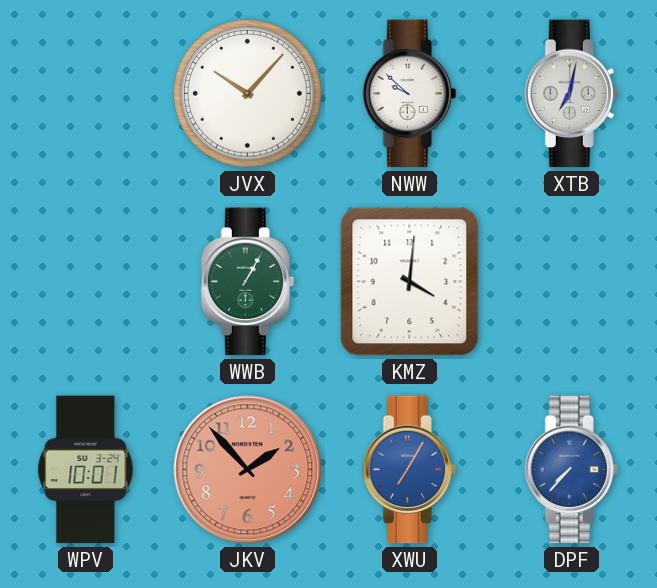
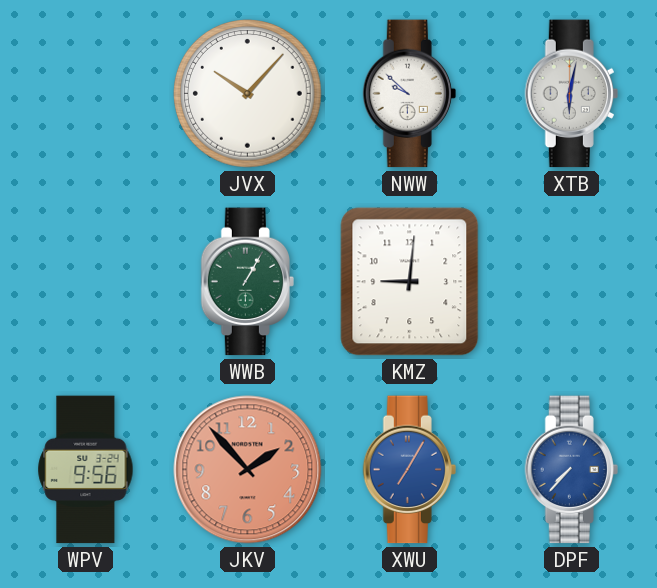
XTB: 7:02 -> 6:02
KMZ: 4:01 -> 9:01
WPV: 10:01 -> 9:56
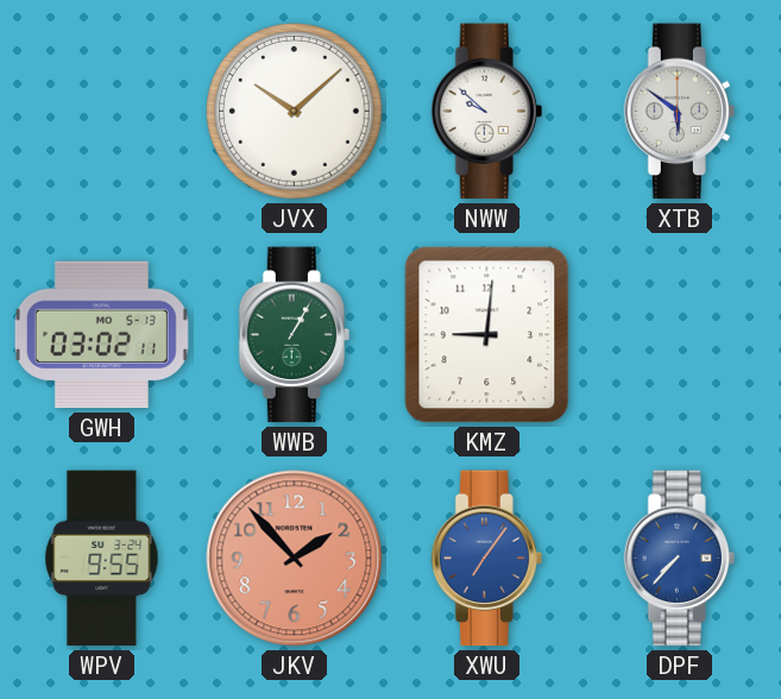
JVX: 10:07 -> 10:08
XTB: 6:02 -> 5:51
GWH: none -> 03:02
WPV: 9:56 -> 9:55
XWU: 7:05 -> 7:06
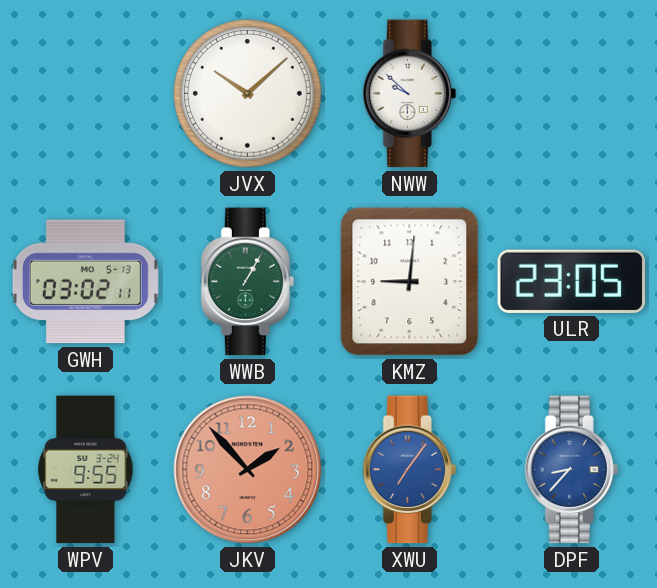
XTB: 5:51 -> none
ULR: none -> 23:05
DPF: 7:37 -> 8:37
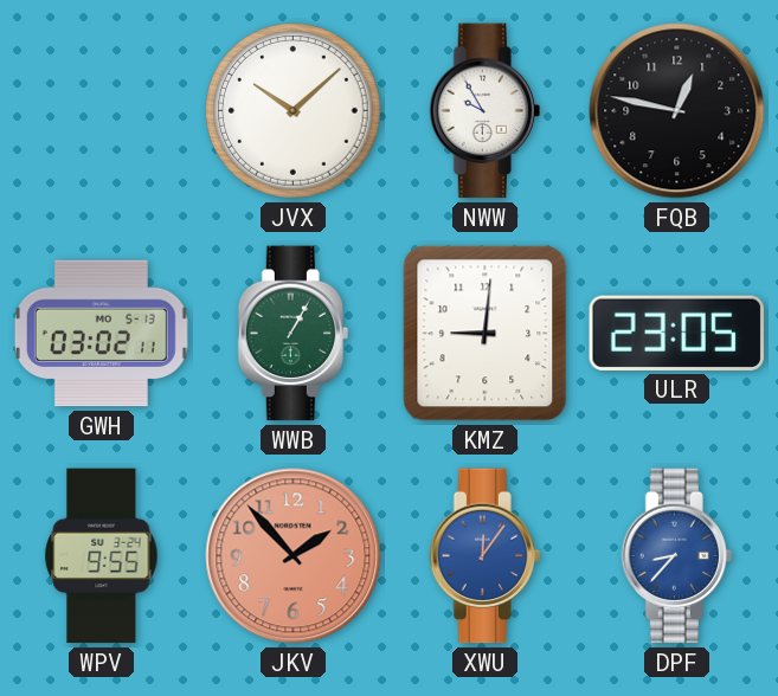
NWW: 9:52 -> 9:55
FQB: none -> 12:47
XWU: 7:06 -> 12:06
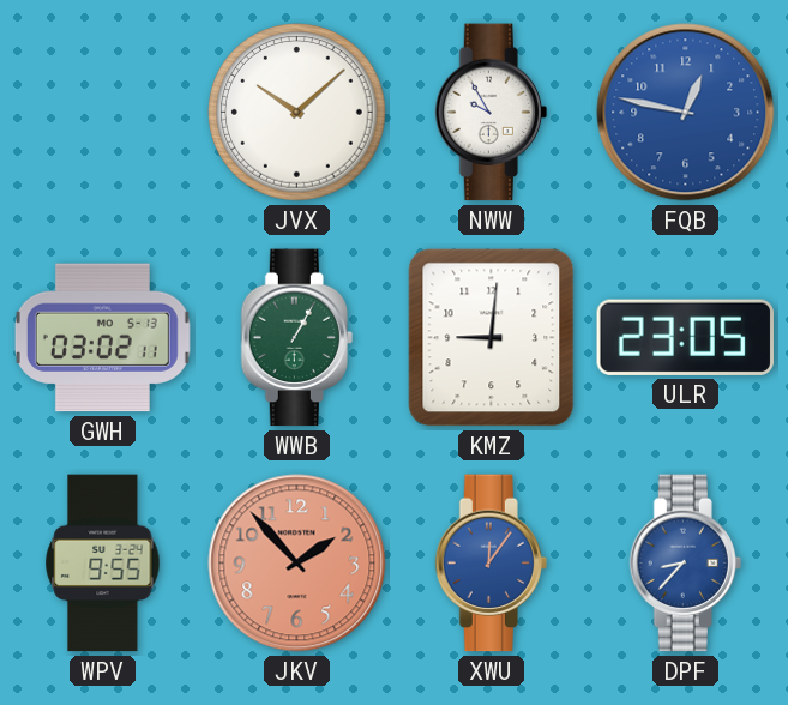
FQB dial: black -> blue
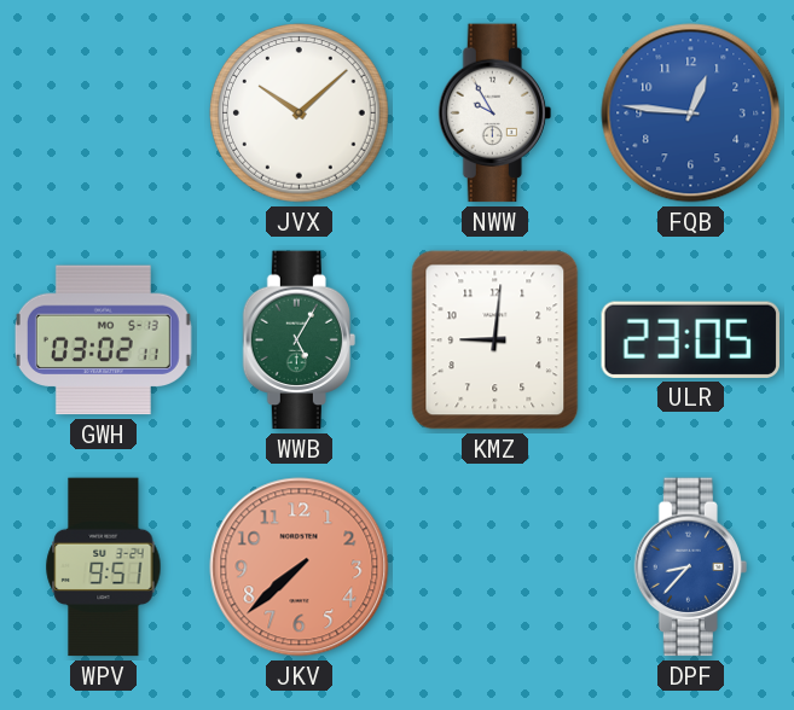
FQB: 12:47 -> 12:46
WWB: 1:05 -> 5:05
WPV: 9:55 -> 9:51
JKV: 1:53 -> 7:38
XWU: 12:06 -> none
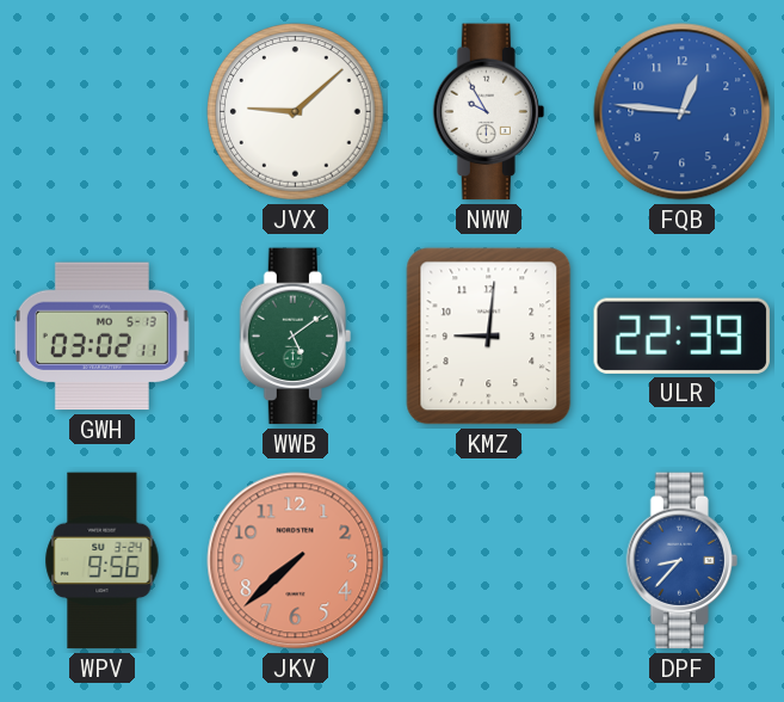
JVX: 10:08 -> 9:08
WWB: 5:05 -> 5:09
ULR: 23:05 -> 22:39
WPV: 9:51 -> 9:56
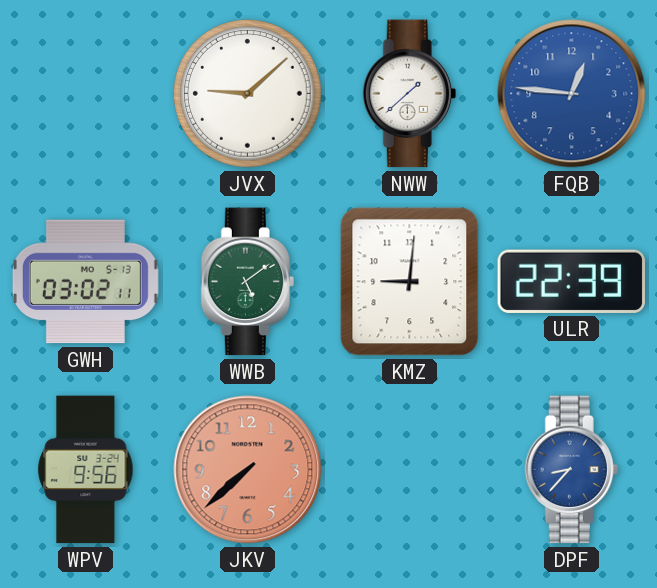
NWW: 9:55 -> 1:38
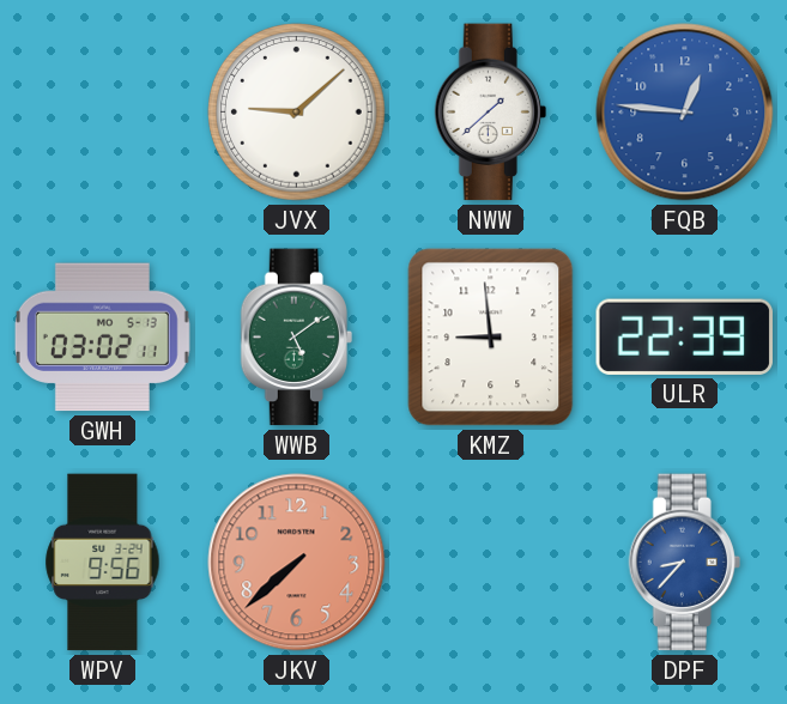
KMZ: 9:01 -> 8:59
